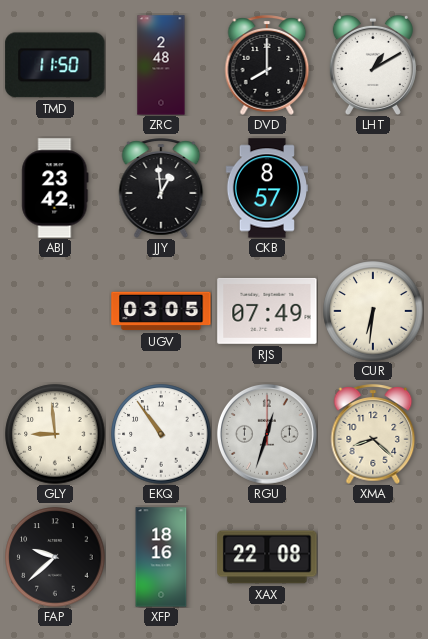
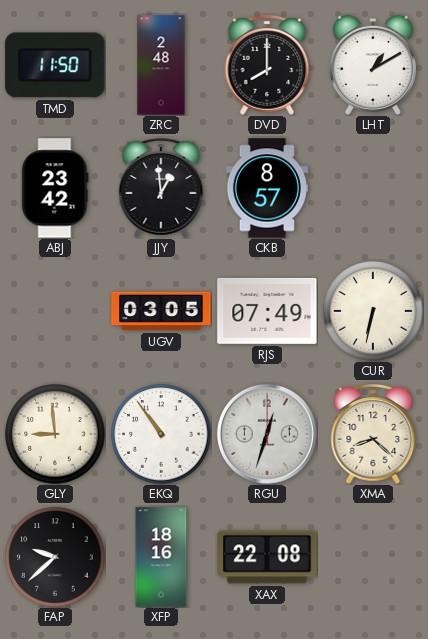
CUR: 6:31 -> 6:32
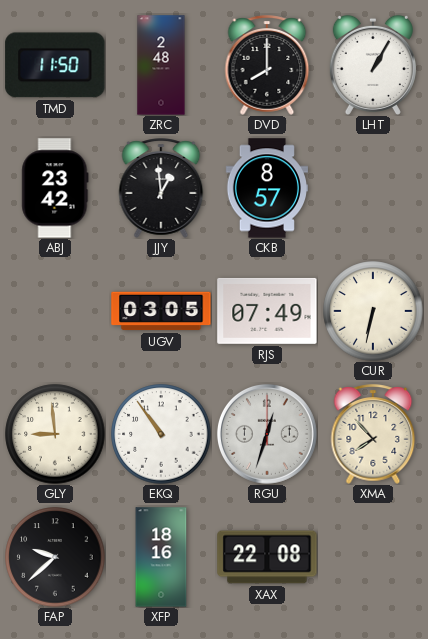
LHT: 1:10 -> 1:05
XMA: 8:22 -> 7:53
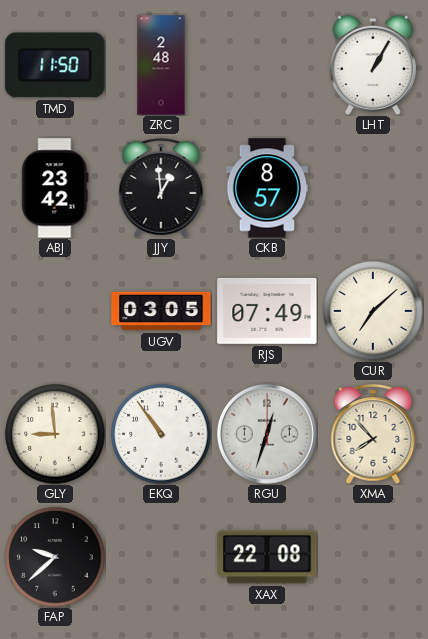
DVD: 8:00 -> none
CUR: 6:32 -> 7:08
XFP: 18:16 -> none
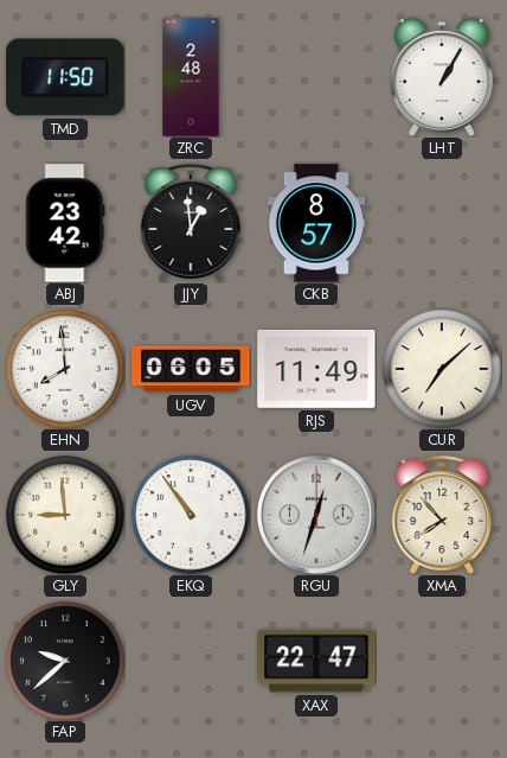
EHN: none -> 7:59
UGV: 03:05 -> 06:05
RJS: 07:49 -> 11:49
XAX: 22:08 -> 22:47
